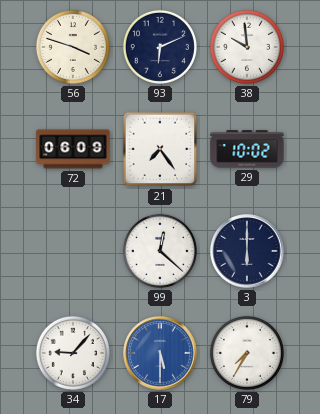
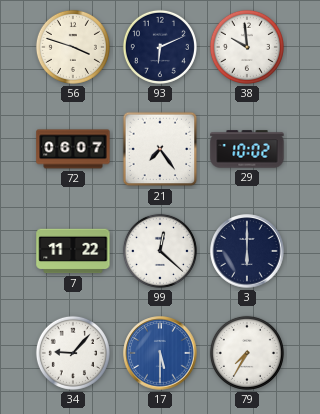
72: 06:09 -> 06:07
7: none -> 11:22
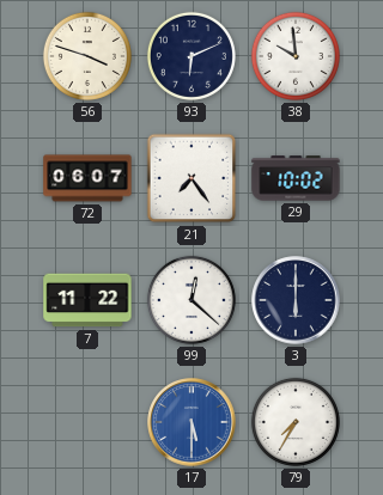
34: 9:07 -> none
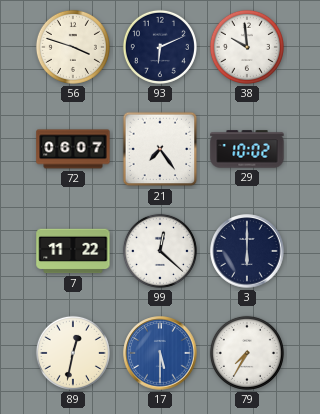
89: none -> 12:32
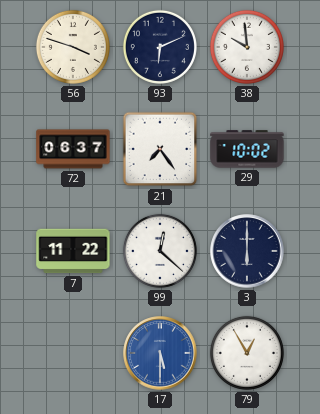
72: 06:07 -> 06:37
89: 12:32 -> none
79: 7:35 -> 12:55
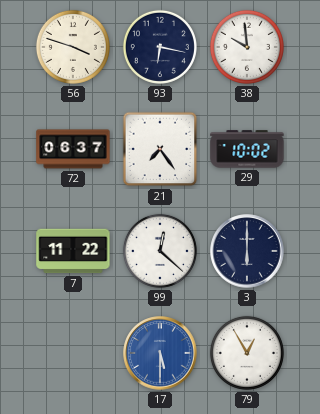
93: 6:11 -> 6:17
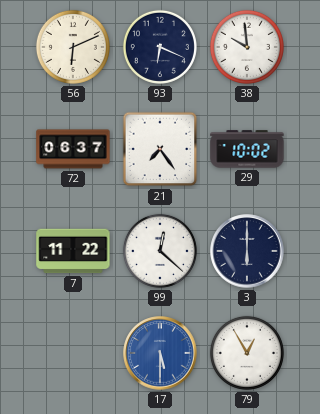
56: 3:48 -> 6:11
93: 6:17 -> 6:19
